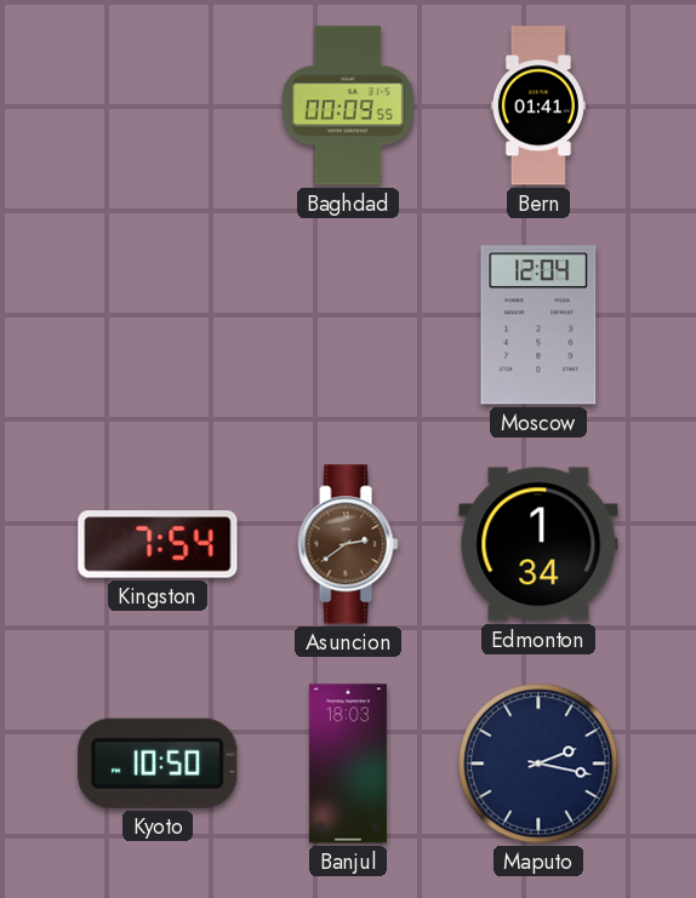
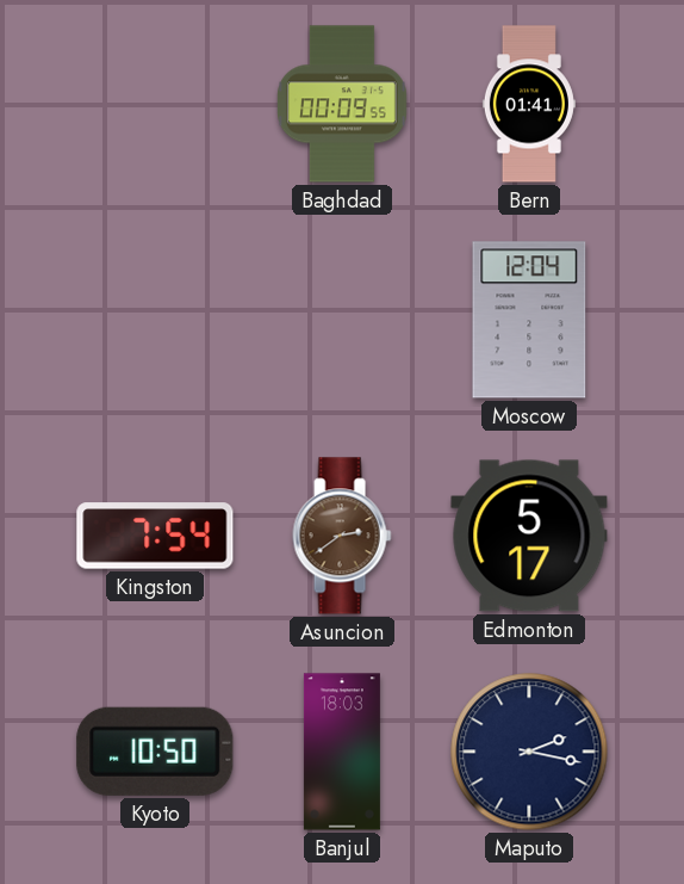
Edmonton: 1:34 -> 5:17
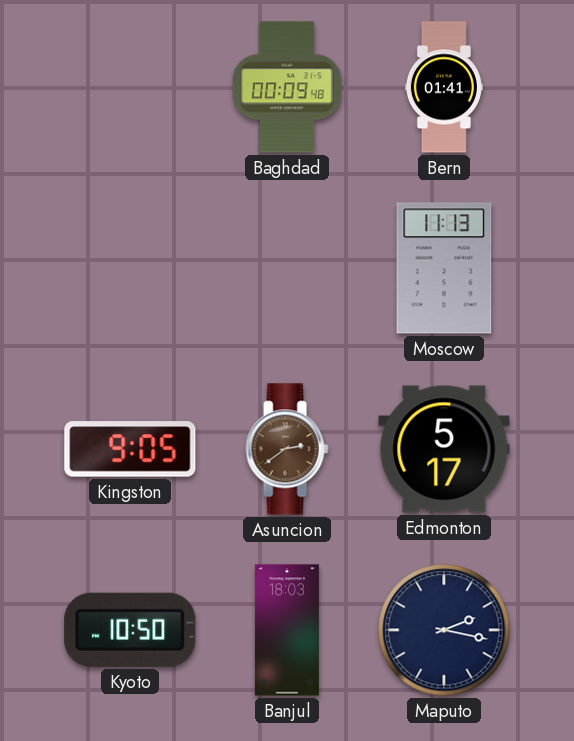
Baghdad: 00:09:55 -> 00:09:48
Moscow: 12:04 -> 11:13
Kingston: 7:54 -> 9:05
